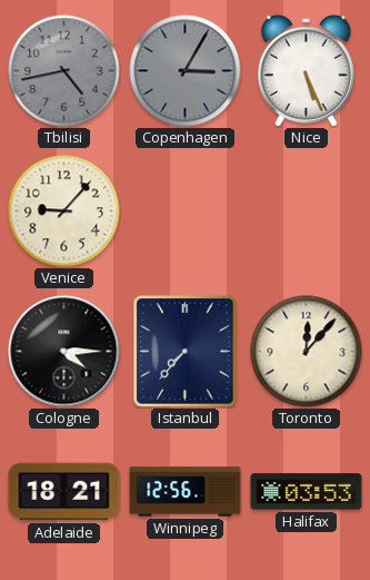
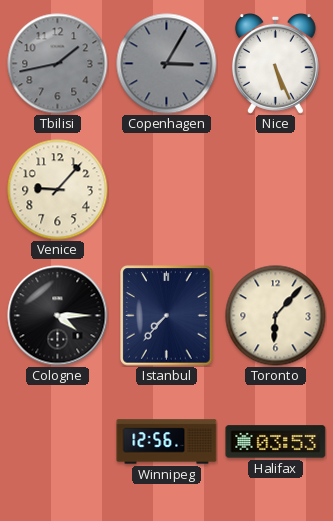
Tbilisi: 4:43 -> 1:43
Toronto: 12:07 -> 6:07
Adelaide: 18:21 -> none
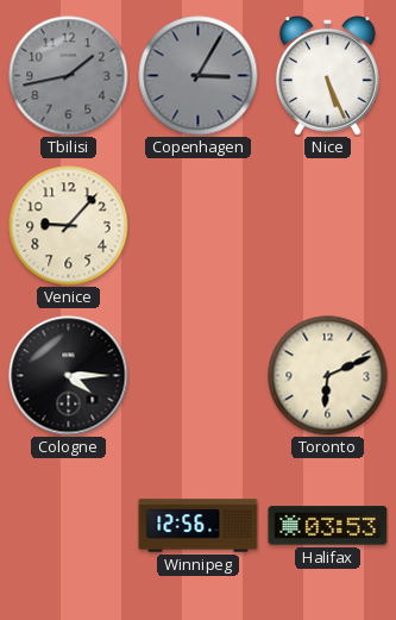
Istanbul: 7:37 -> none
Toronto: 6:07 -> 6:11
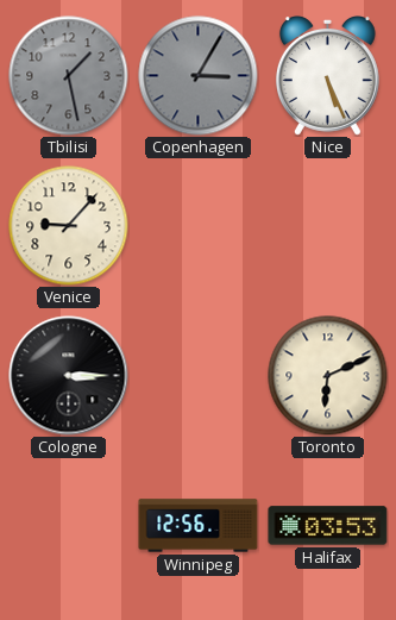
Tbilisi: 1:43 -> 1:28
Cologne: 4:15 -> 3:15
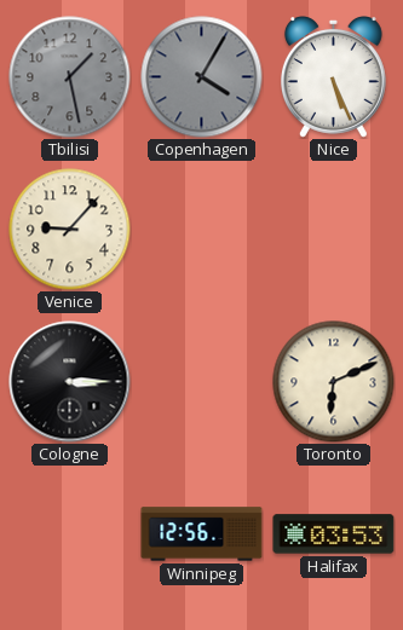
Copenhagen: 3:05 -> 4:05
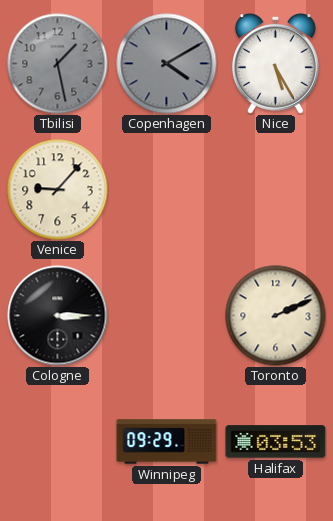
Copenhagen: 4:05 -> 4:10
Nice: 5:26 -> 5:25
Toronto: 6:11 -> 2:11
Winnipeg: 12:56 -> 09:29
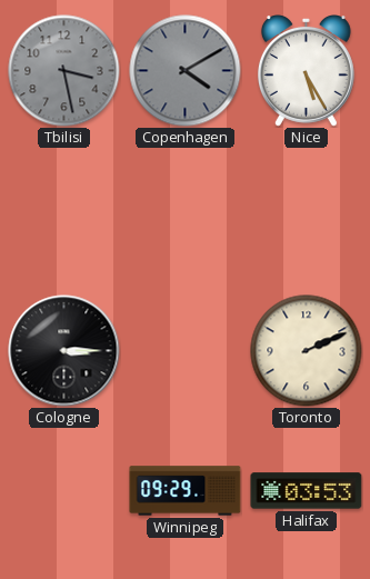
Tbilisi: 1:28 -> 3:28
Venice: 9:07 -> none
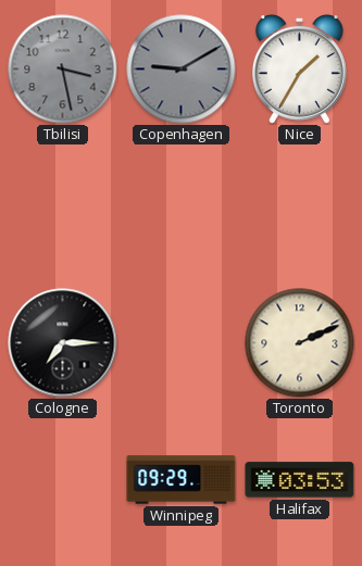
Copenhagen: 4:10 -> 9:10
Nice: 5:25 -> 1:35
Cologne: 3:15 -> 7:15
